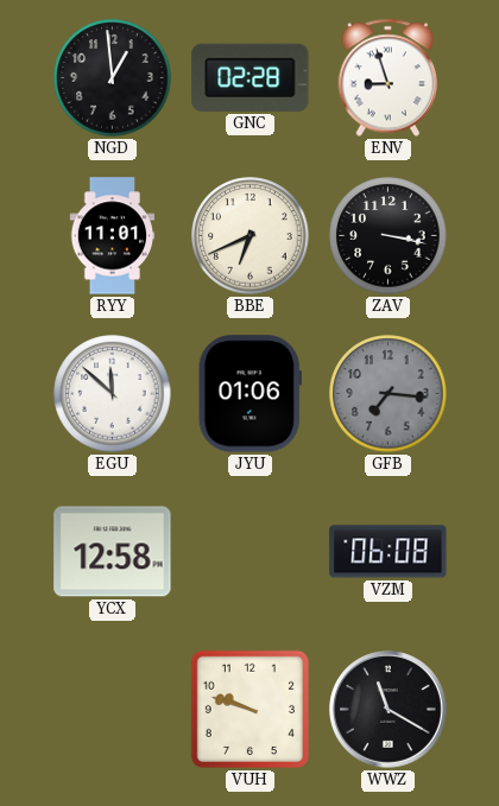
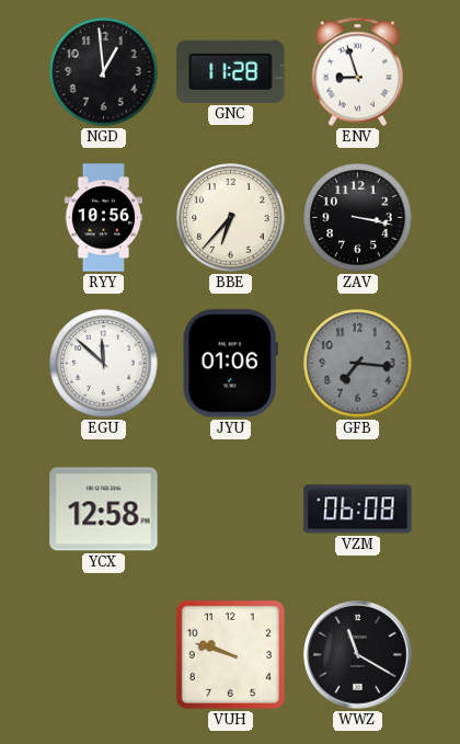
GNC: 02:28 -> 11:28
RYY: 11:01 -> 10:56
BBE: 6:41 -> 6:37
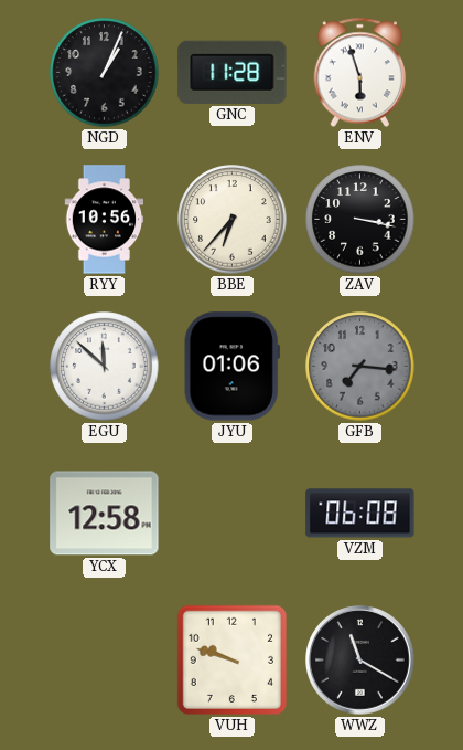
NGD: 12:59 -> 1:04
ENV: 8:57 -> 5:57
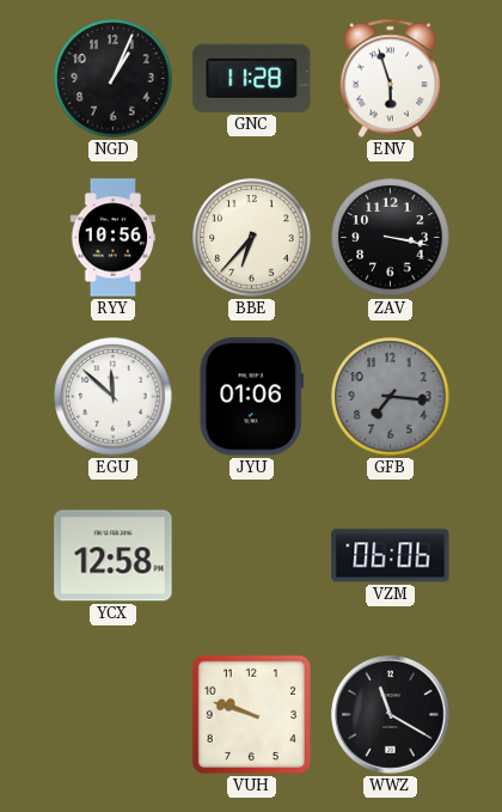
VZM: 06:08 -> 06:06
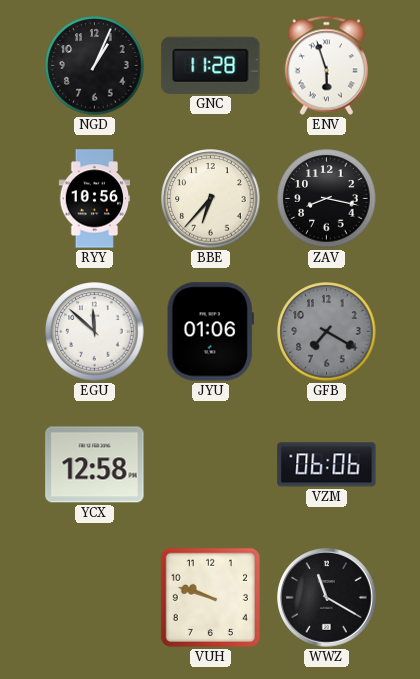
ZAV: 3:17 -> 8:17
GFB: 7:16 -> 7:20
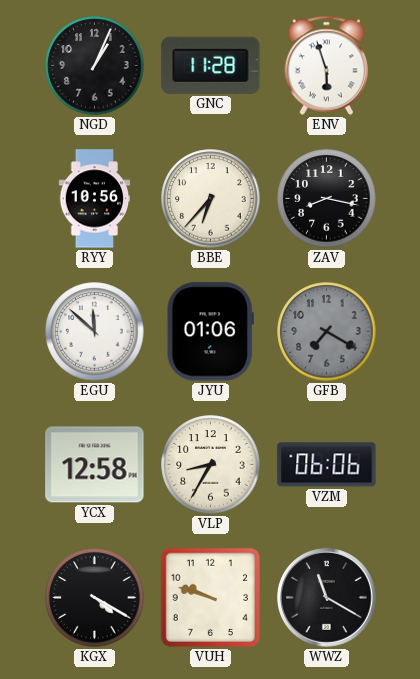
VLP: none -> 8:35
KGX: none -> 4:20
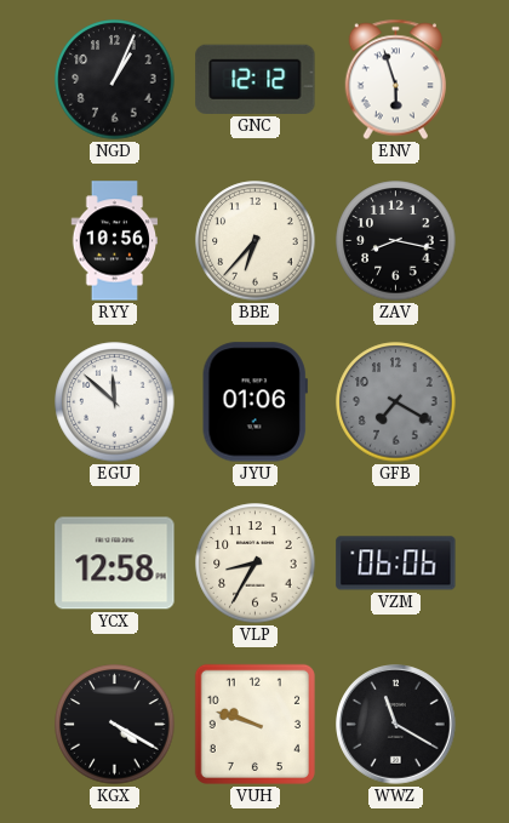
GNC: 11:28 -> 12:12
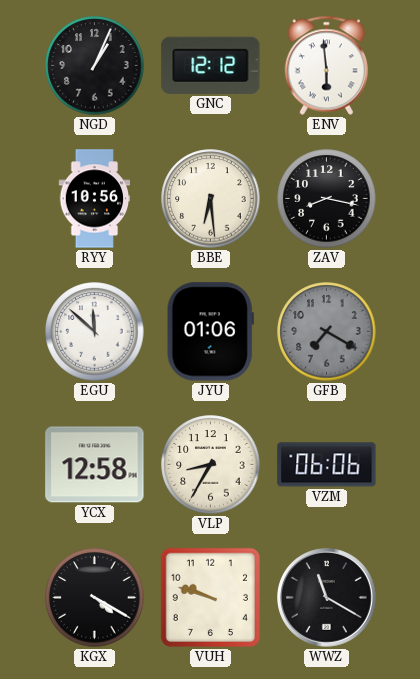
ENV: 5:57 -> 5:59
BBE: 6:37 -> 6:29
